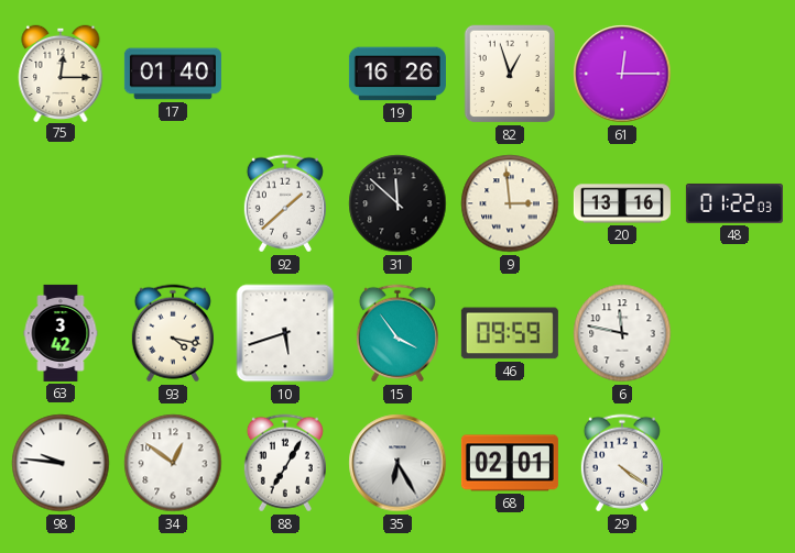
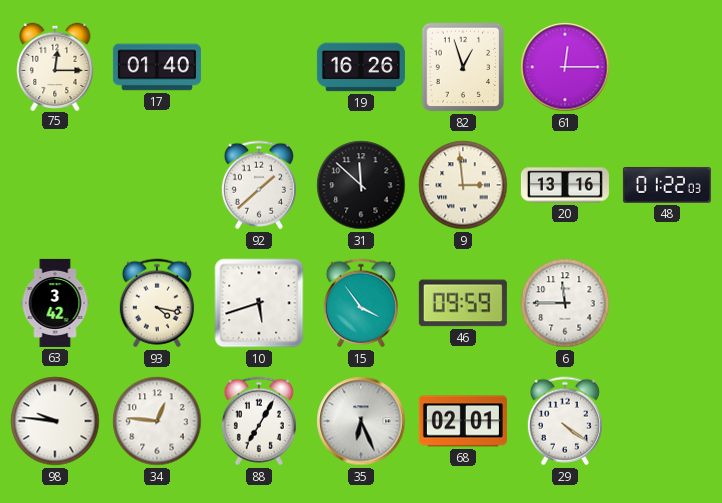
6: 11:47 -> 11:45
34: 12:51 -> 12:46
35: 6:25 -> 6:26
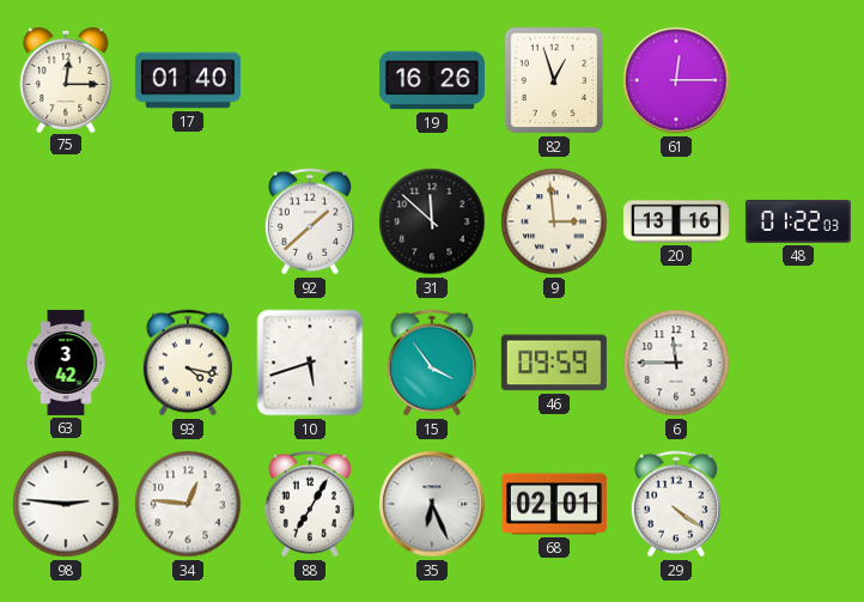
98: 9:46 -> 2:46
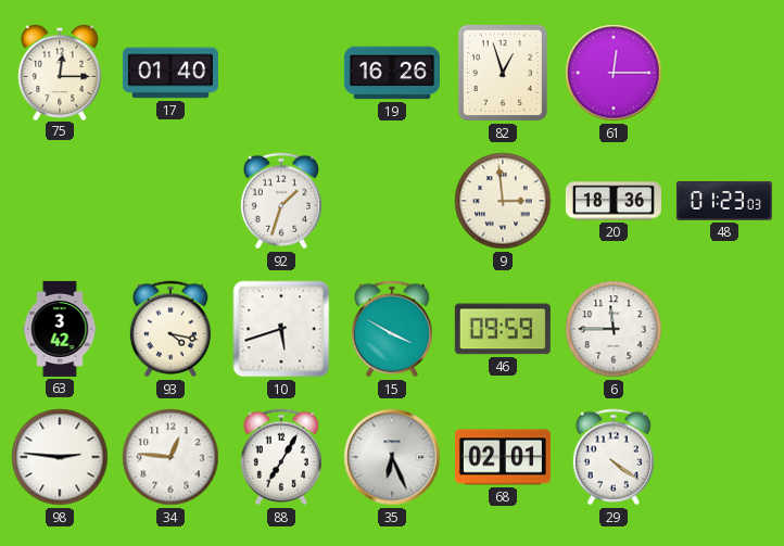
92: 1:38 -> 1:33
31: 11:52 -> none
20: 13:16 -> 18:36
48: 01:22 -> 01:23
15: 3:54 -> 3:50
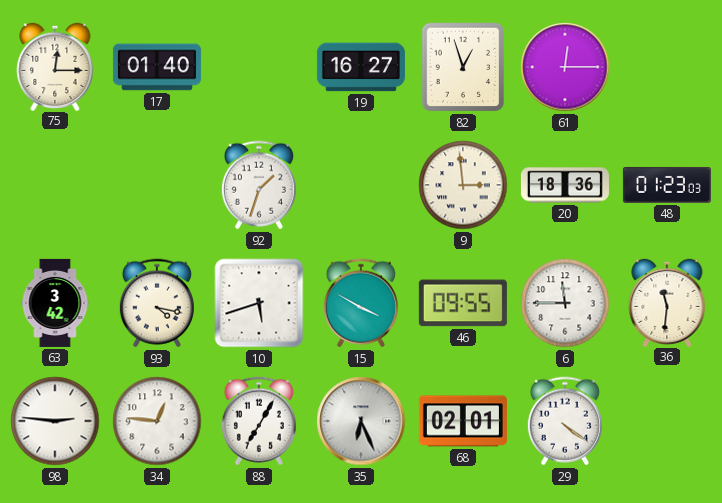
19: 16:26 -> 16:27
46: 09:59 -> 09:55
36: none -> 11:31
